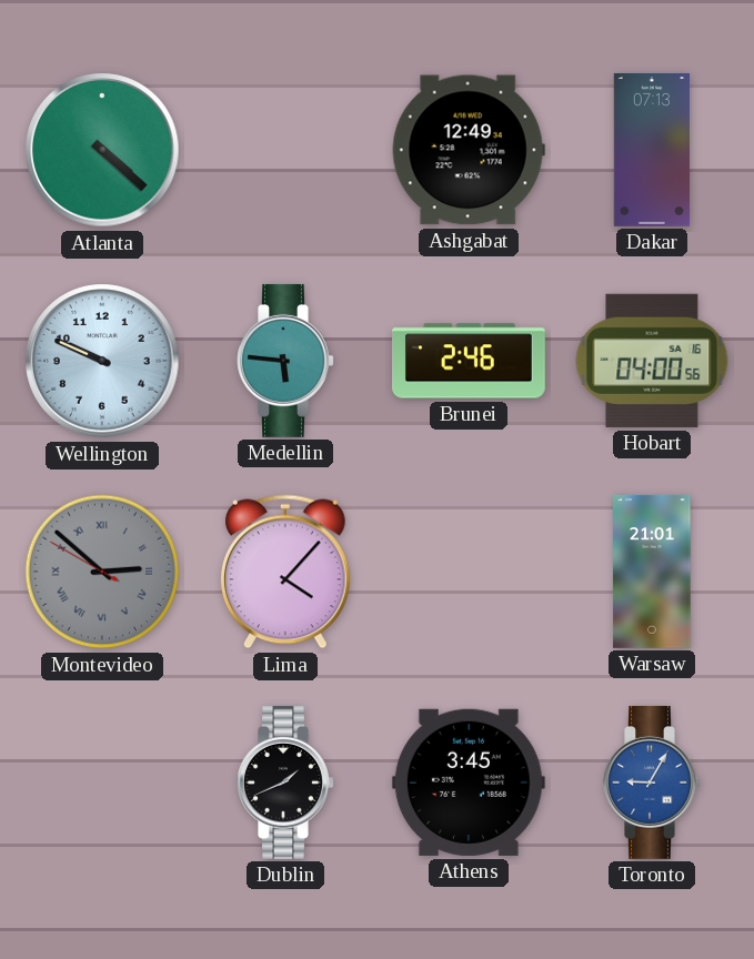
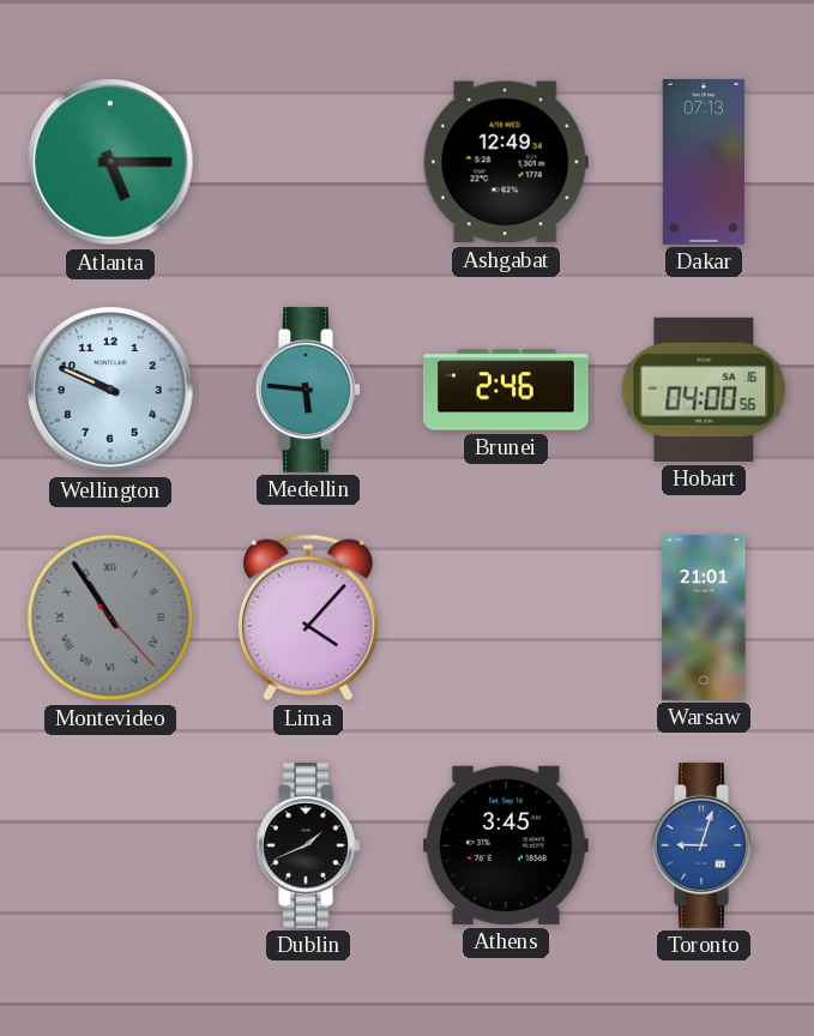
Atlanta: 4:22 -> 5:15
Montevideo: 2:51 -> 10:54
Toronto: 9:05 -> 9:03
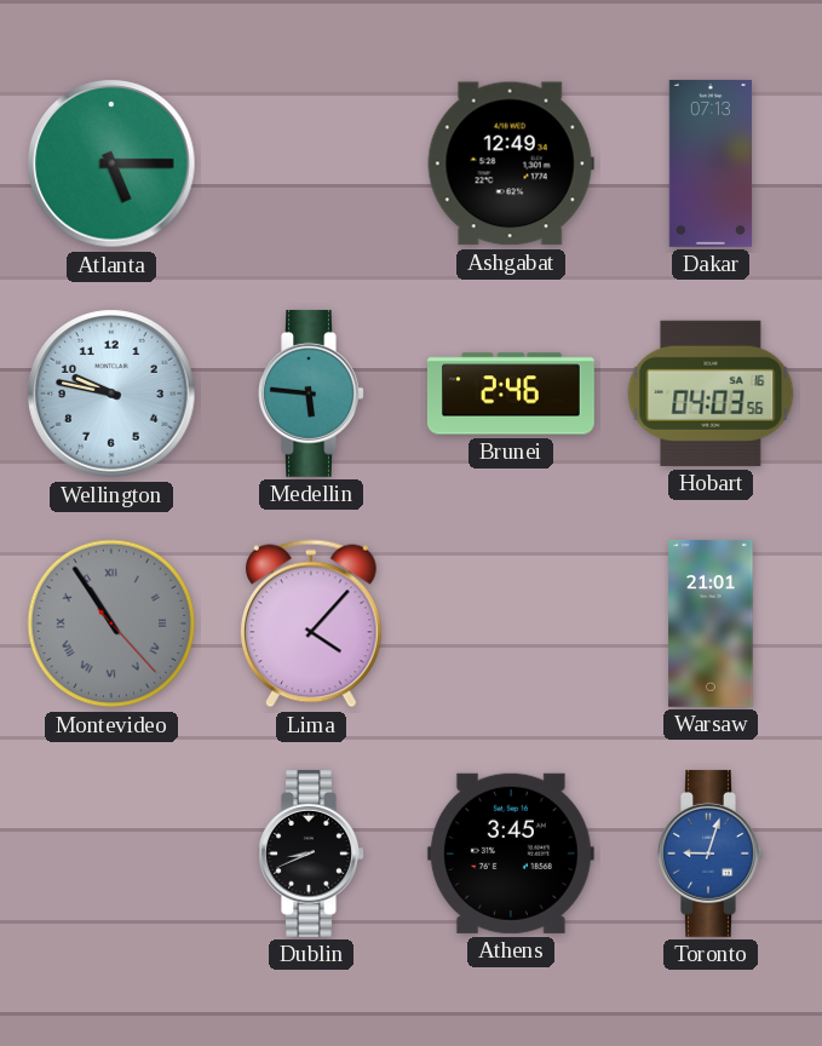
Wellington: 9:49 -> 9:47
Hobart: 04:00 -> 04:03
Dublin: 1:41 -> 8:41
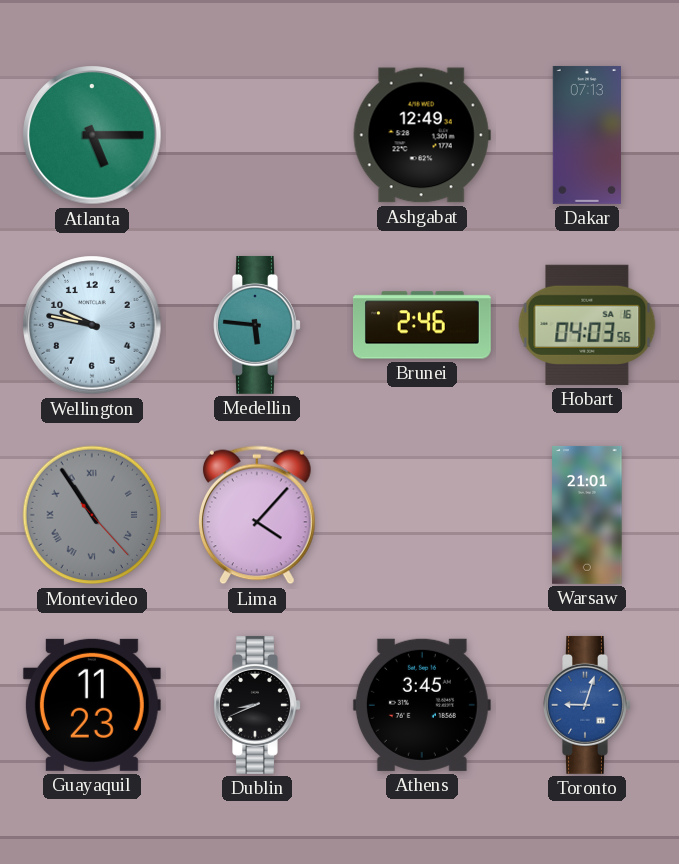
Guayaquil: none -> 11:23
